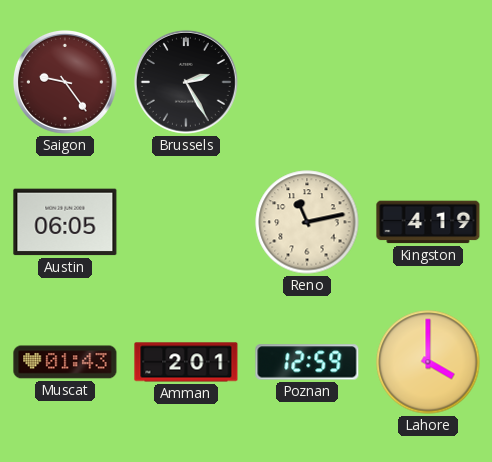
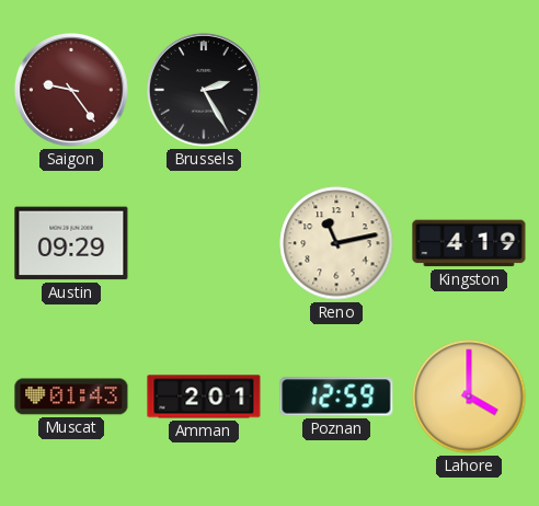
Austin: 06:05 -> 09:29
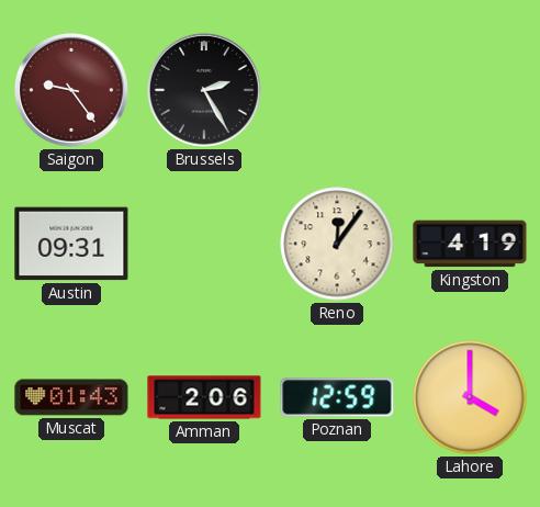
Austin: 09:29 -> 09:31
Reno: 11:13 -> 12:06
Amman: 2:01 -> 2:06
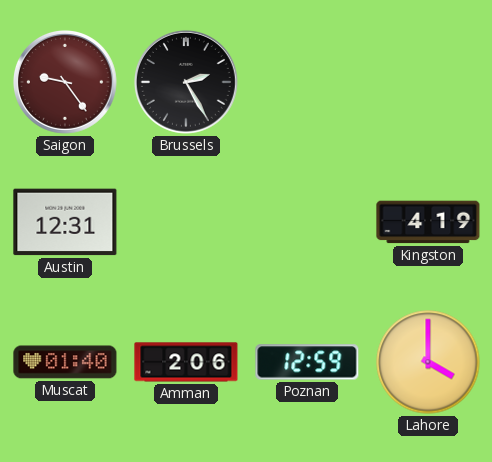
Austin: 09:31 -> 12:31
Reno: 12:06 -> none
Muscat: 01:43 -> 01:40
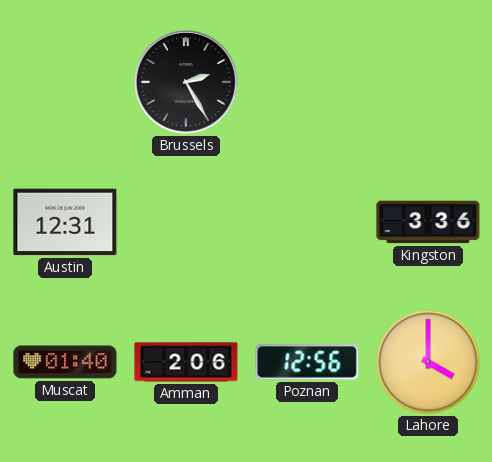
Saigon: 9:24 -> none
Kingston: 4:19 -> 3:36
Poznan: 12:59 -> 12:56
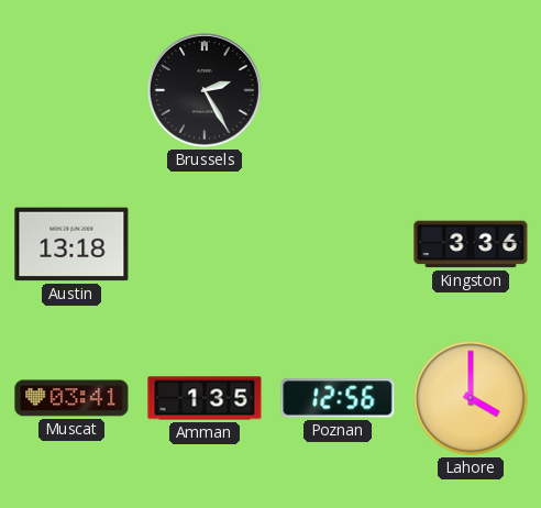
Austin: 12:31 -> 13:18
Muscat: 01:40 -> 03:41
Amman: 2:06 -> 1:35
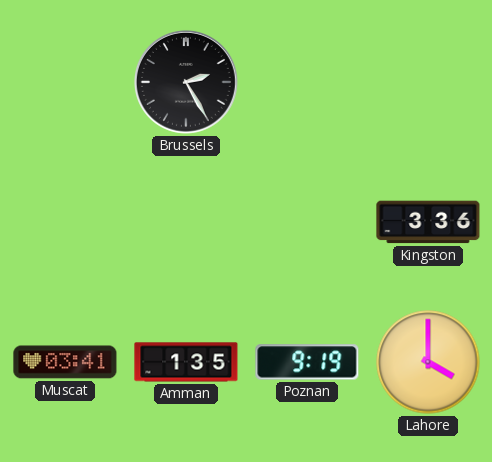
Austin: 13:18 -> none
Poznan: 12:56 -> 9:19
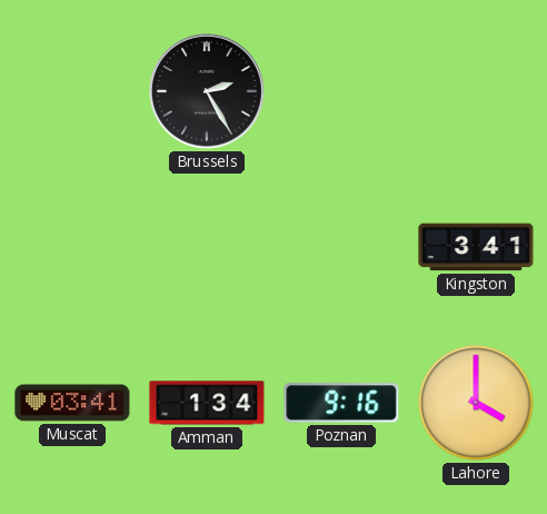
Kingston: 3:36 -> 3:41
Amman: 1:35 -> 1:34
Poznan: 9:19 -> 9:16
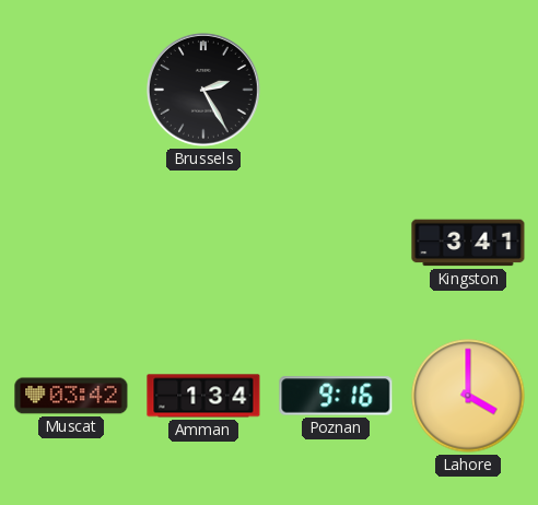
Muscat: 03:41 -> 03:42
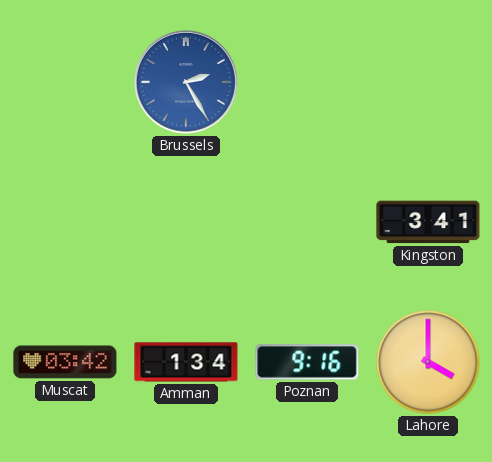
Brussels dial: black -> blue
